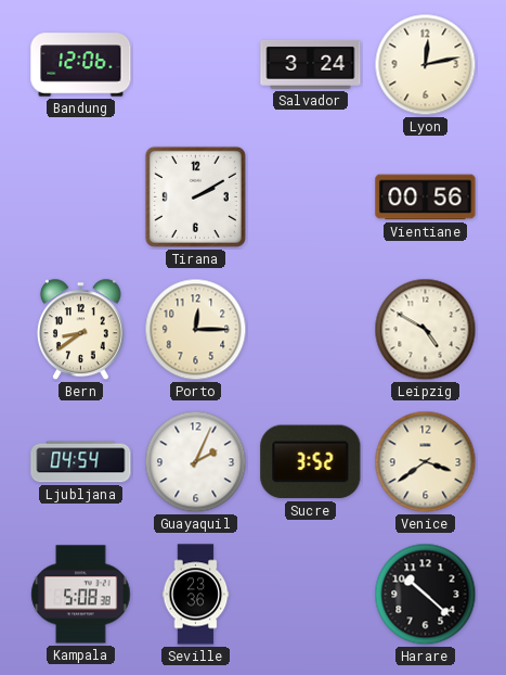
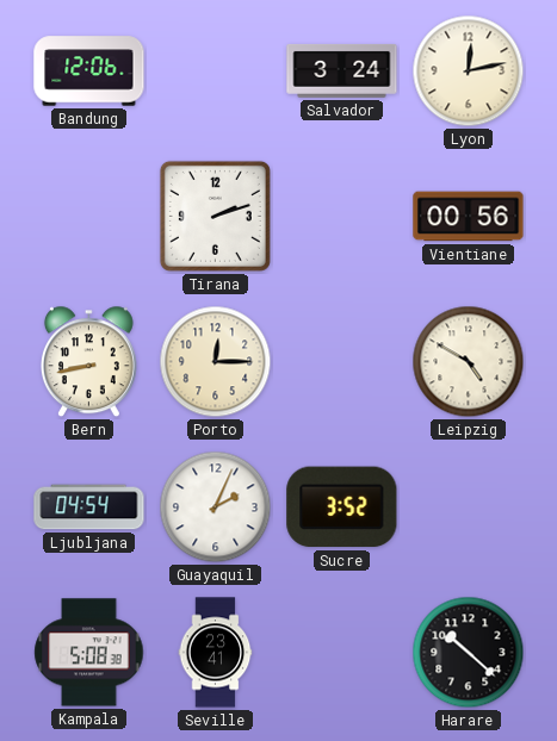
Tirana: 2:10 -> 2:12
Bern: 8:39 -> 8:43
Venice: 3:39 -> none
Seville: 23:36 -> 23:41
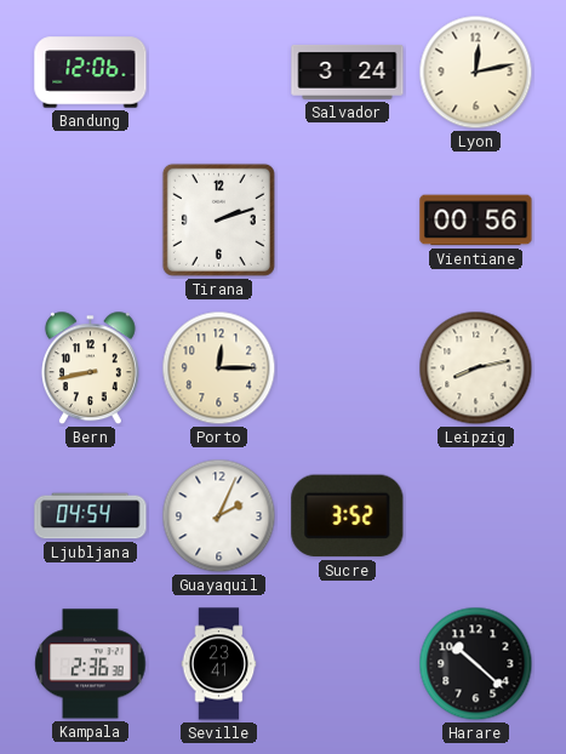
Leipzig: 4:50 -> 8:13
Kampala: 5:08 -> 2:36
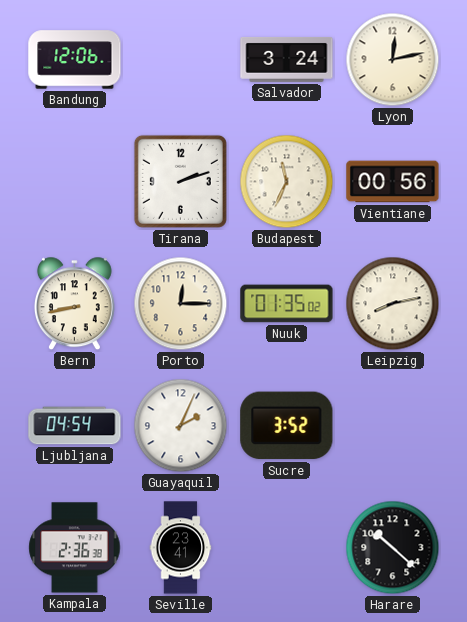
Budapest: none -> 11:34
Nuuk: none -> 01:35
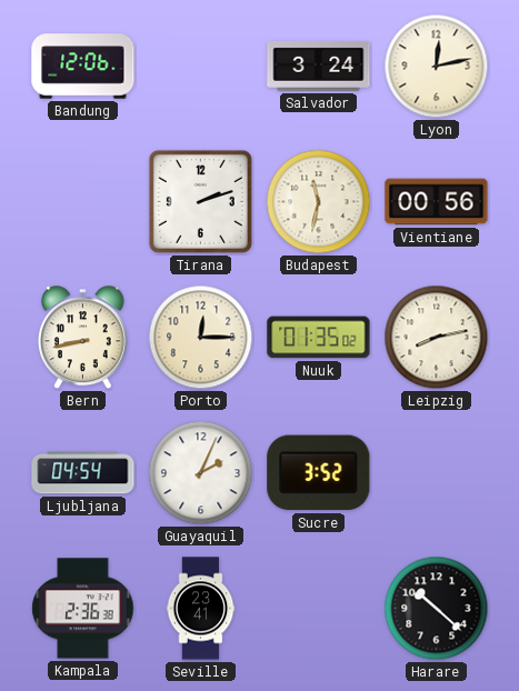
Budapest: 11:34 -> 11:32
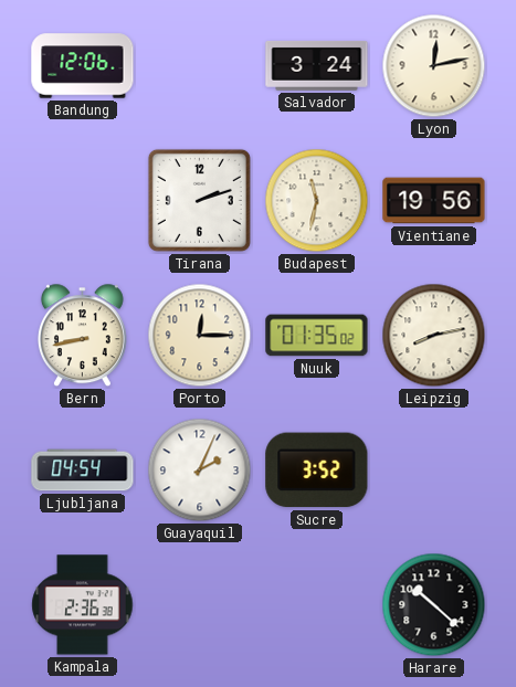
Vientiane: 00:56 -> 19:56
Seville: 23:41 -> none
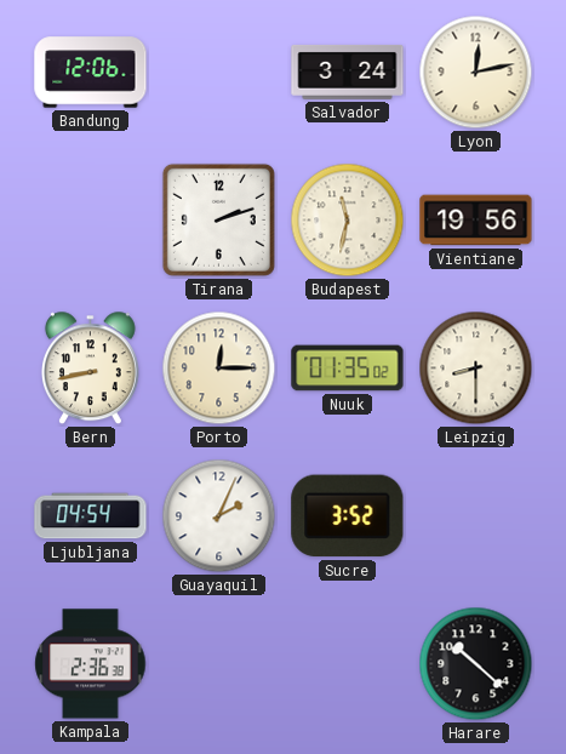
Leipzig: 8:13 -> 8:30
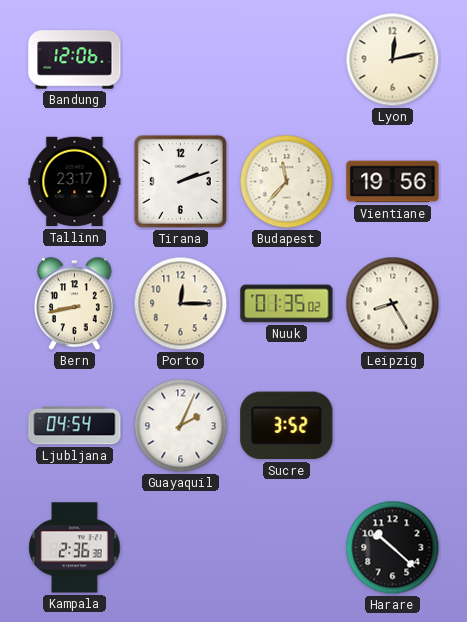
Salvador: 3:24 -> none
Tallinn: none -> 23:17
Budapest: 11:32 -> 11:37
Leipzig: 8:30 -> 8:25
